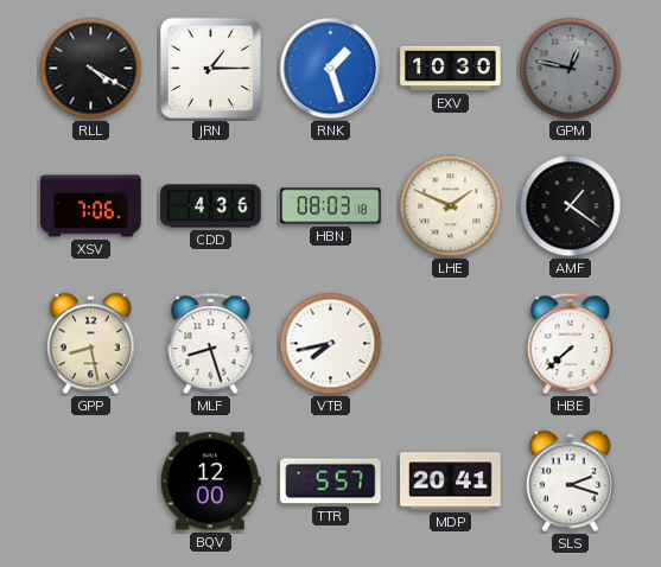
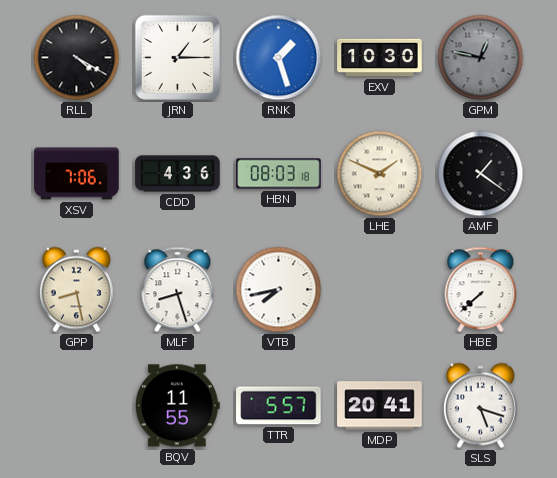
BQV: 12:00 -> 11:55
SLS: 2:18 -> 5:18
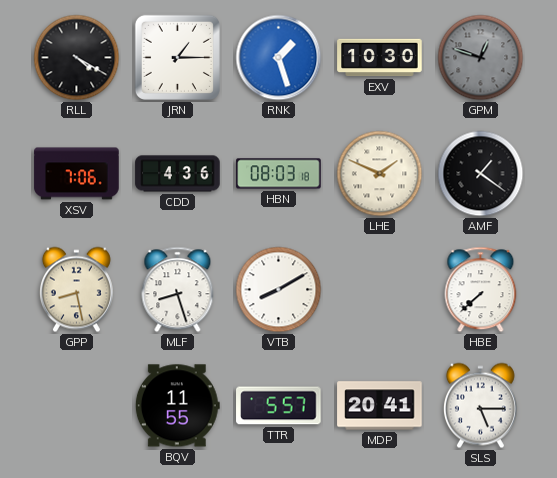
GPM: 12:47 -> 12:48
VTB: 7:43 -> 8:10
SLS: 5:18 -> 5:15
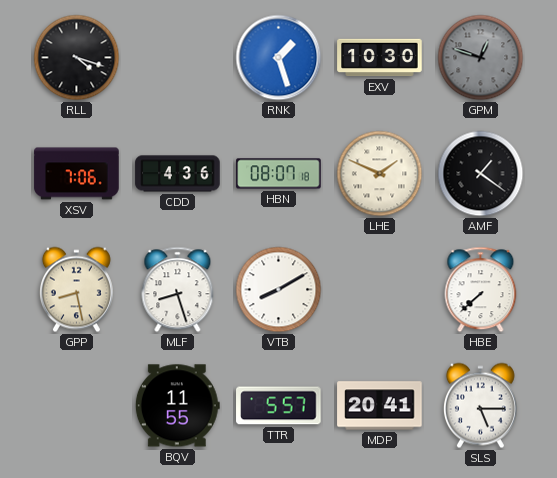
RLL: 4:20 -> 4:18
JRN: 1:15 -> none
HBN: 08:03 -> 08:07
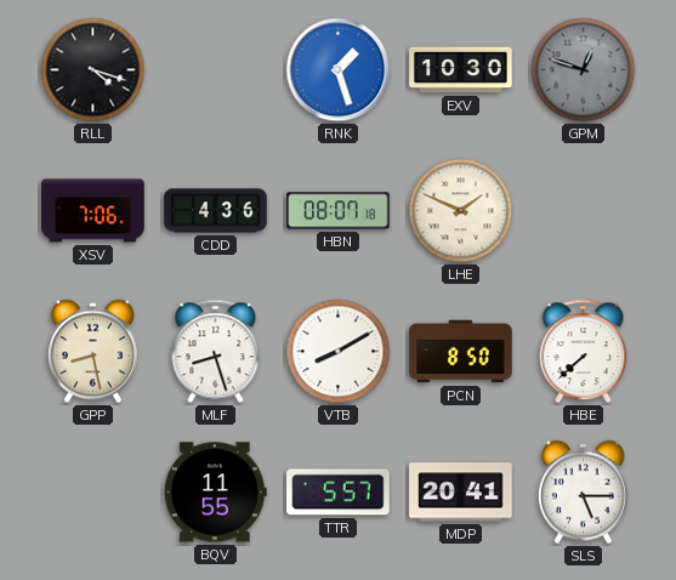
AMF: 1:21 -> none
PCN: none -> 8:50
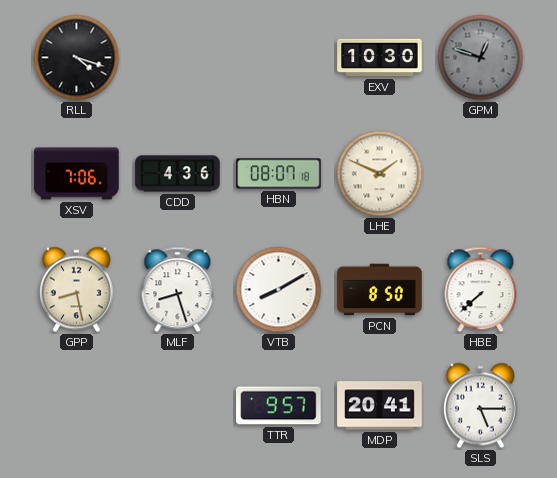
RNK: 1:27 -> none
BQV: 11:55 -> none
TTR: 5:57 -> 9:57
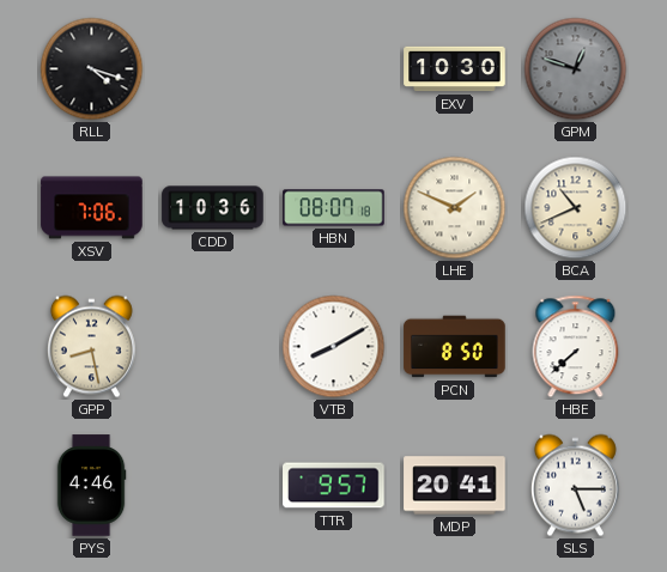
CDD: 4:36 -> 10:36
BCA: none -> 10:41
MLF: 8:27 -> none
PYS: none -> 4:46
